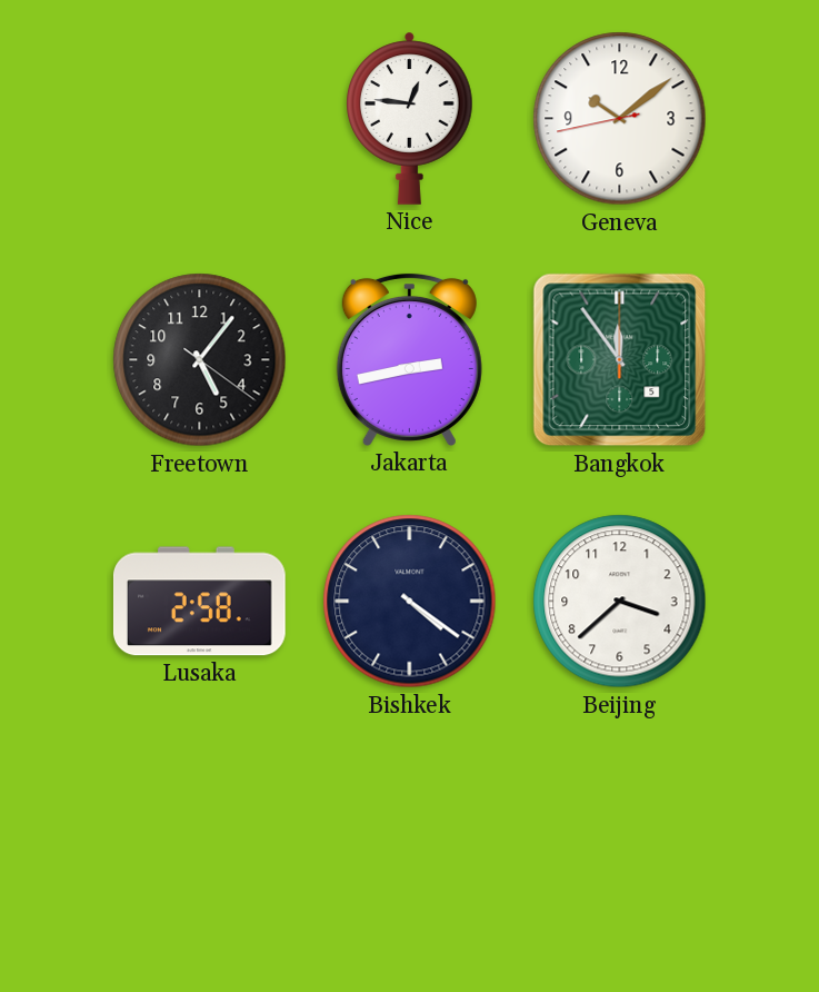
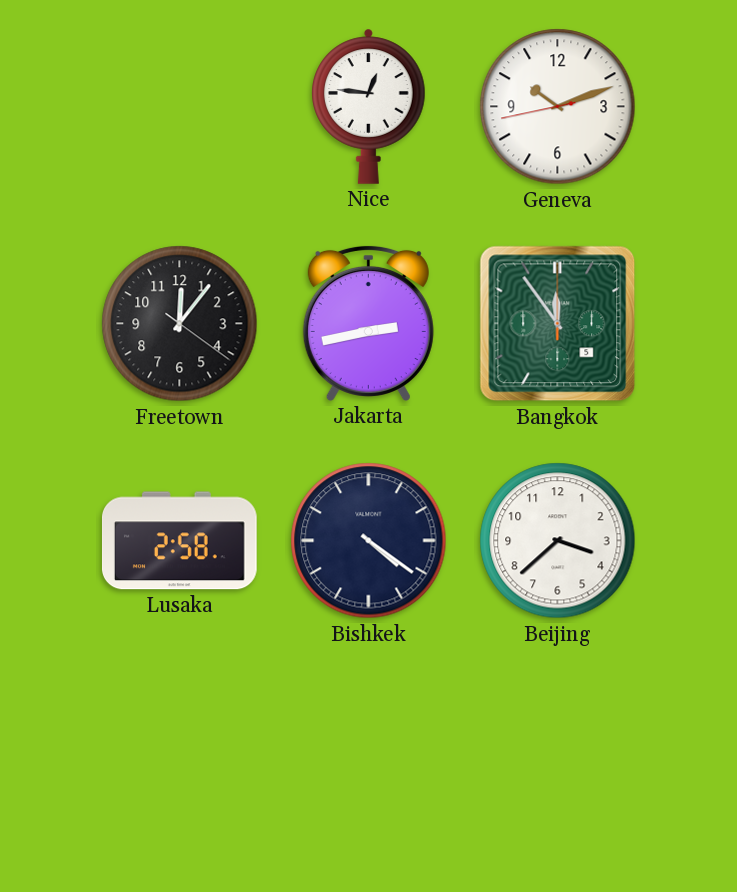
Geneva: 10:08 -> 10:11
Freetown: 5:06 -> 12:06
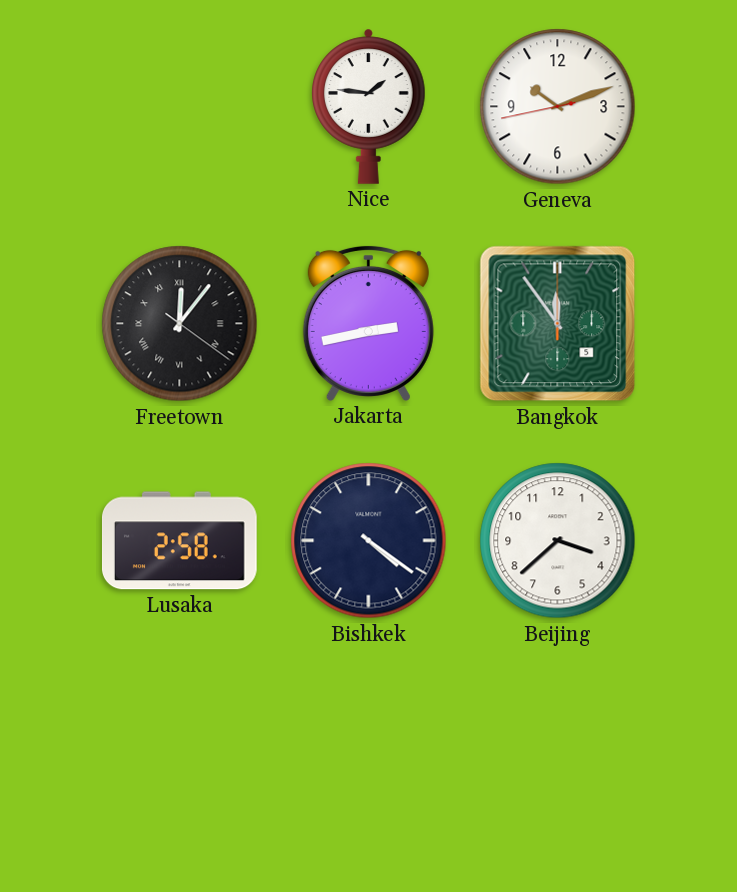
Nice: 12:46 -> 1:46
Freetown numerals: Arabic -> Roman
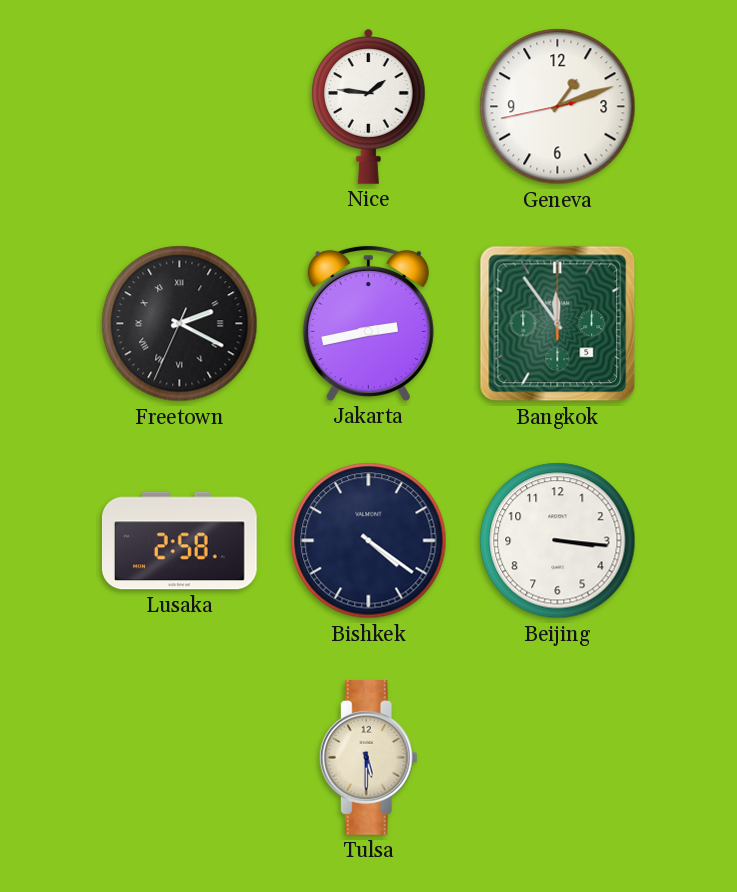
Geneva: 10:11 -> 1:11
Freetown: 12:06 -> 2:19
Beijing: 3:38 -> 3:16
Tulsa: none -> 5:30
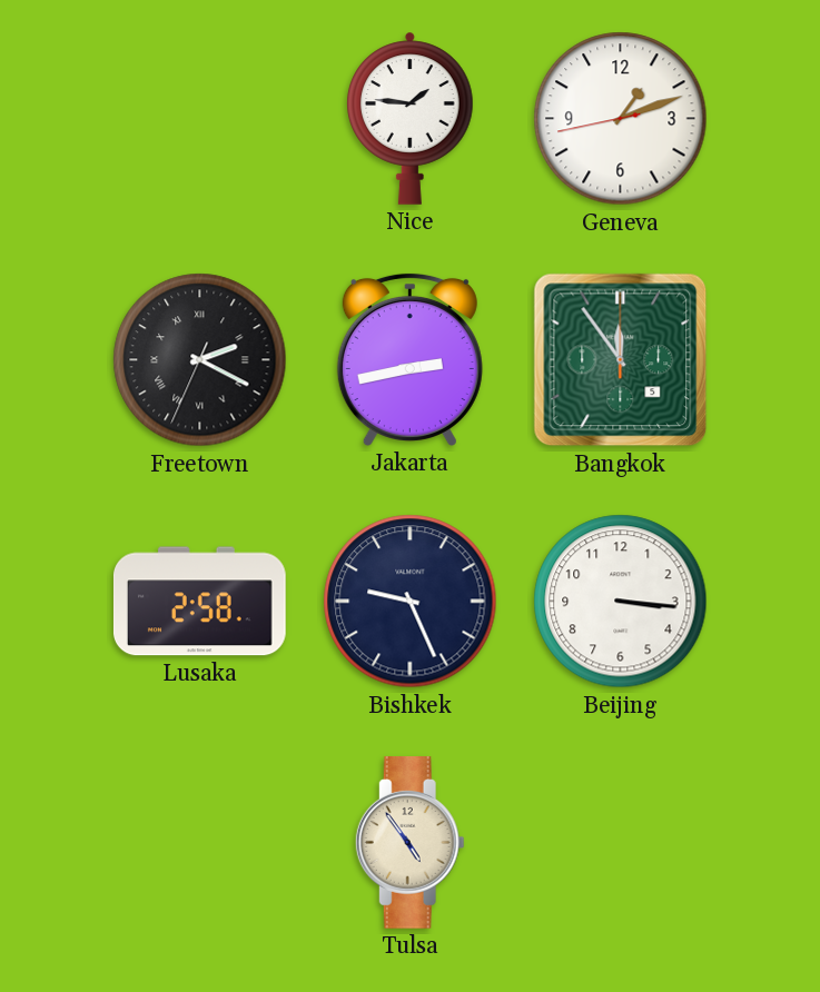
Bishkek: 4:21 -> 9:26
Tulsa: 5:30 -> 4:54
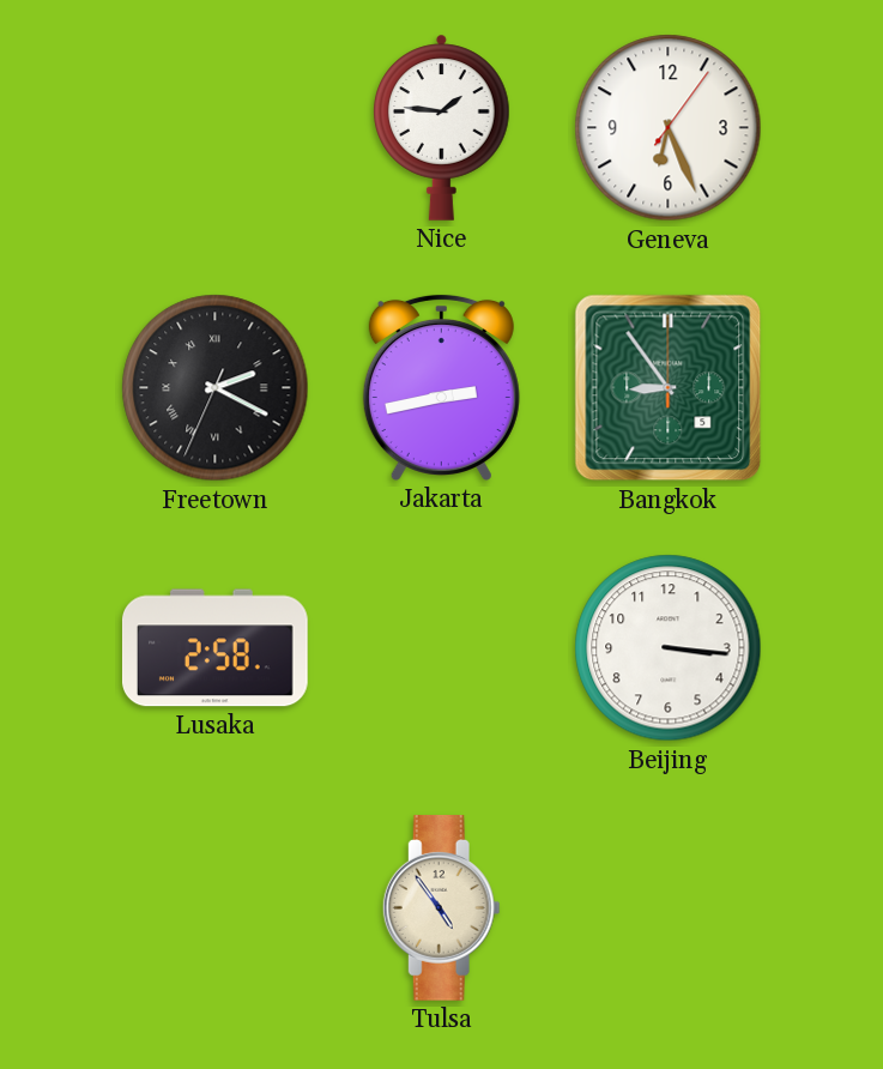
Geneva: 1:11 -> 6:26
Bangkok: 11:54 -> 8:54
Bishkek: 9:26 -> none
